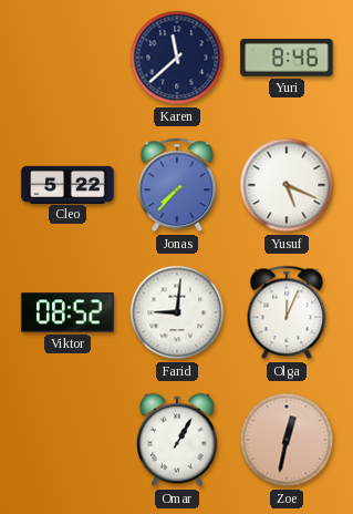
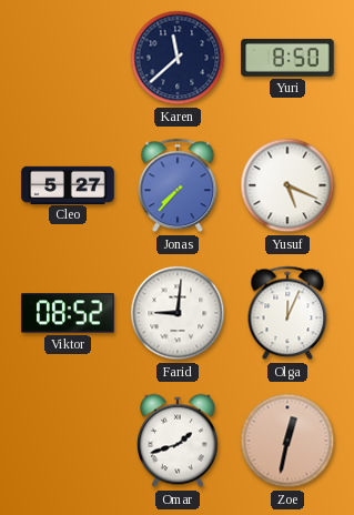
Yuri: 8:46 -> 8:50
Cleo: 5:22 -> 5:27
Omar: 1:05 -> 1:42
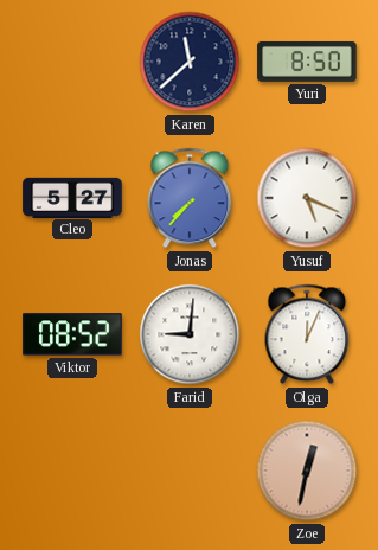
Omar: 1:42 -> none
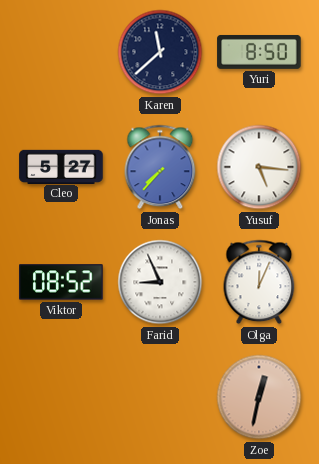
Yusuf: 5:19 -> 5:16
Farid: 9:01 -> 8:56
